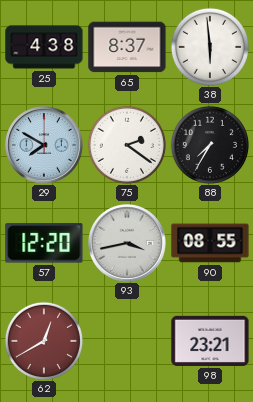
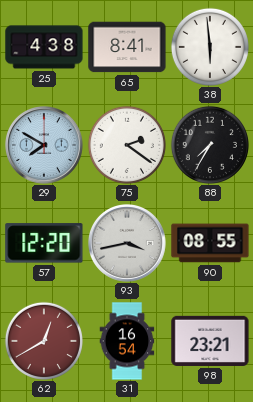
65: 8:37 -> 8:41
31: none -> 16:54
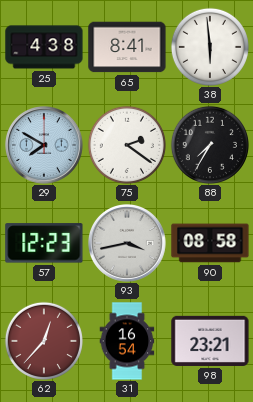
57: 12:20 -> 12:23
90: 08:55 -> 08:58
62: 12:40 -> 12:37
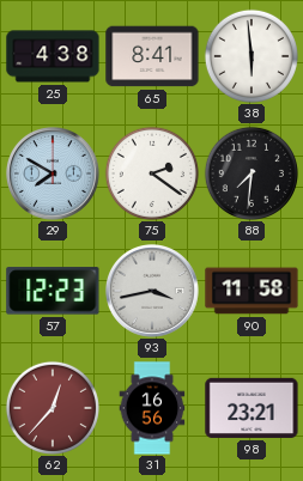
88: 7:35 -> 7:31
90: 08:58 -> 11:58
31: 16:54 -> 16:56
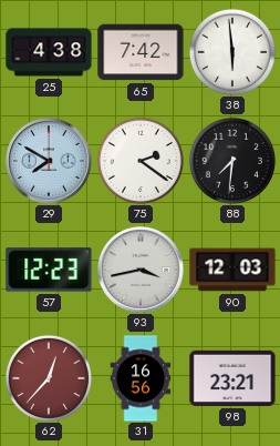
65: 8:41 -> 7:42
90: 11:58 -> 12:03
